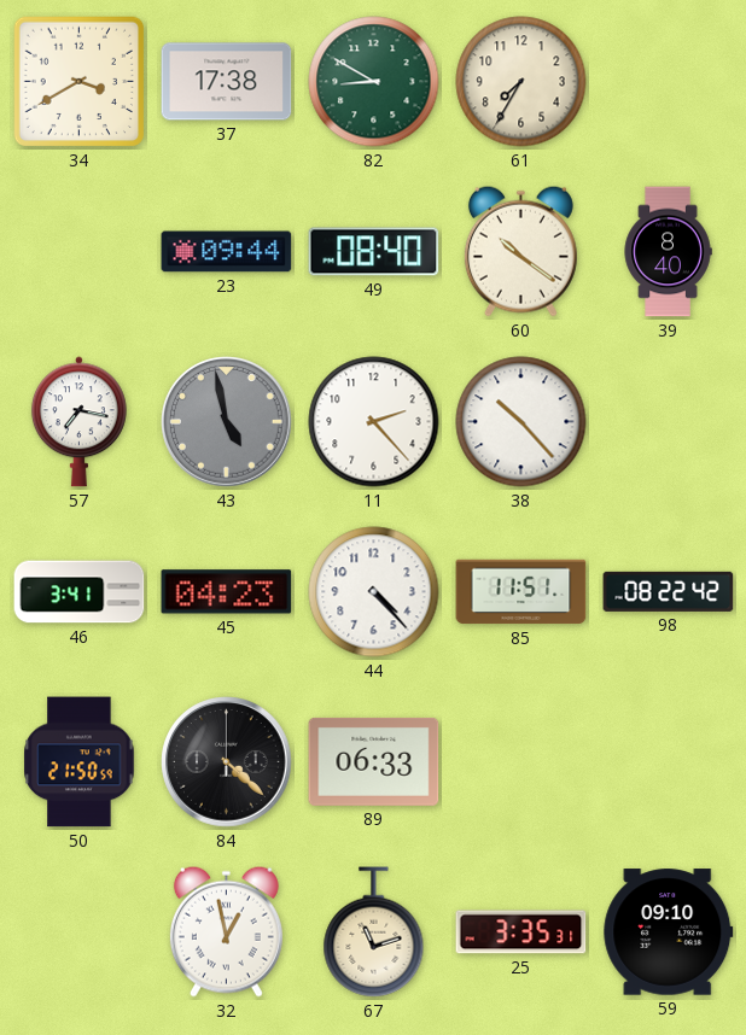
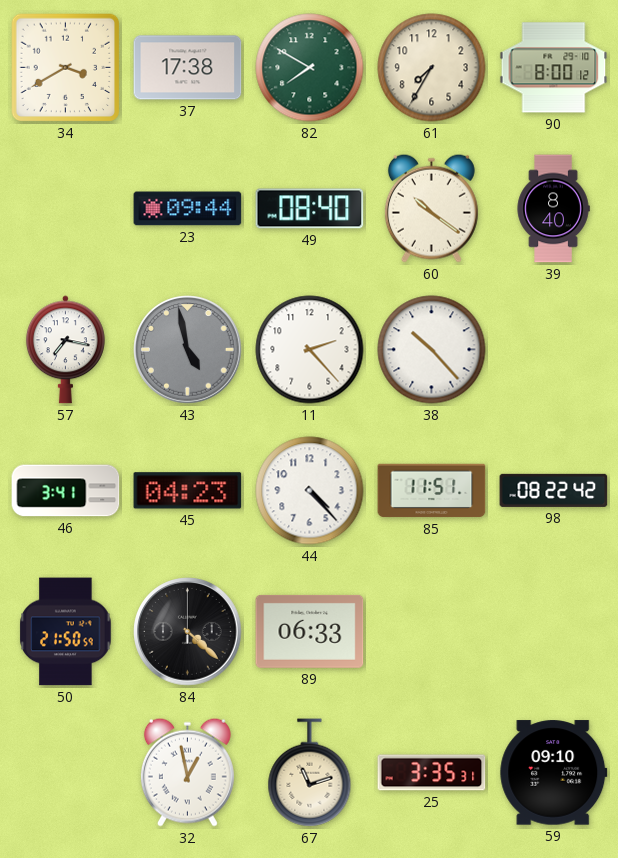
82: 8:50 -> 7:50
90: none -> 8:00
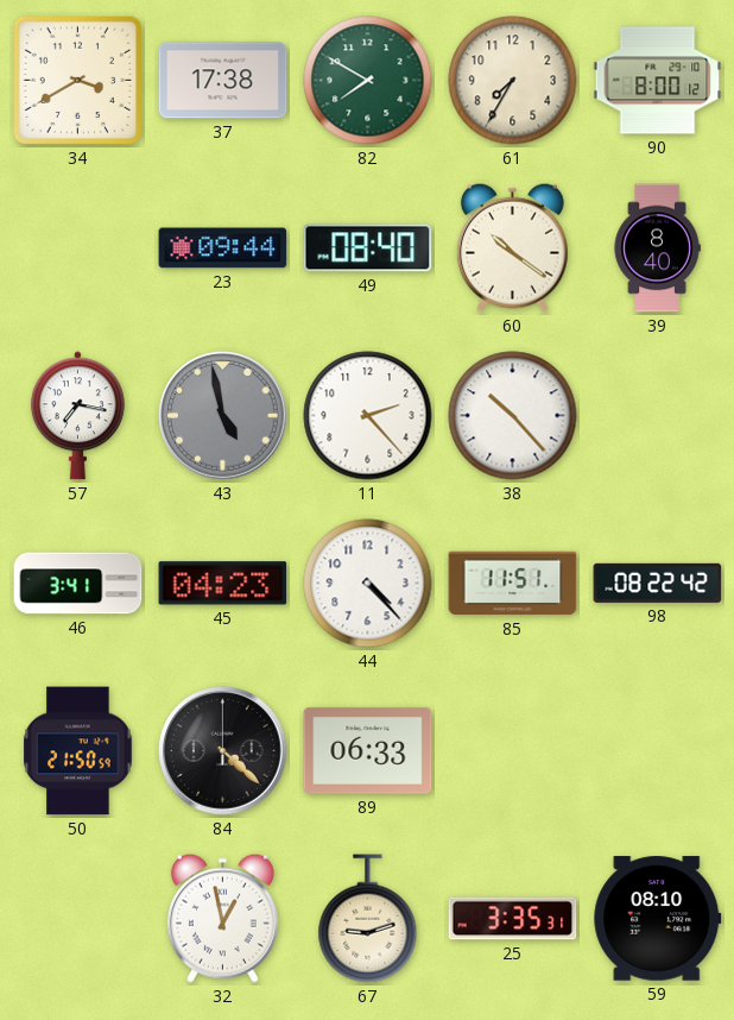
67: 11:12 -> 9:12
59: 09:10 -> 08:10
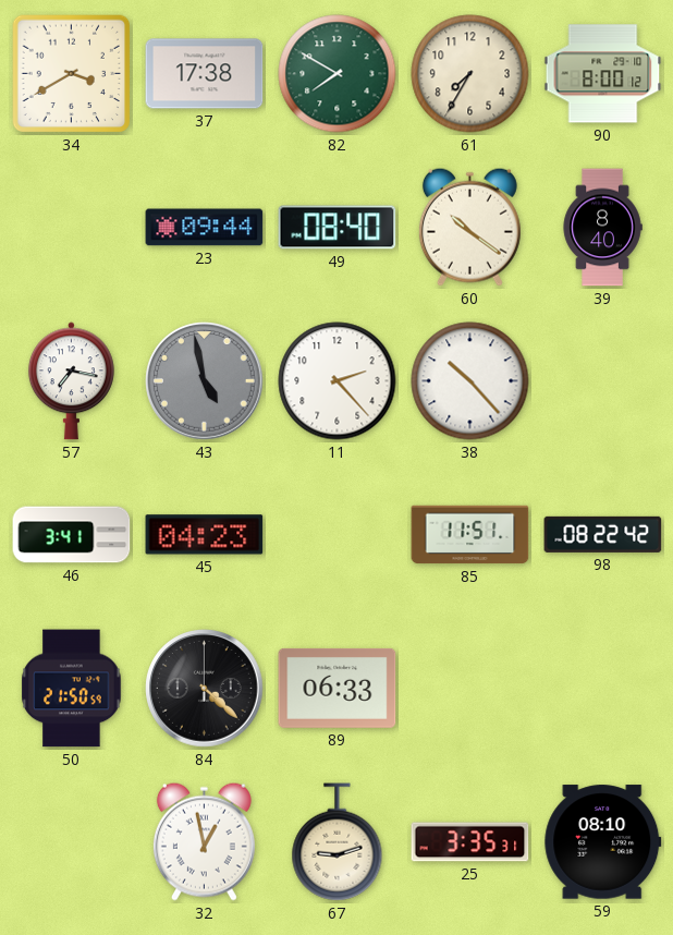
44: 4:23 -> none
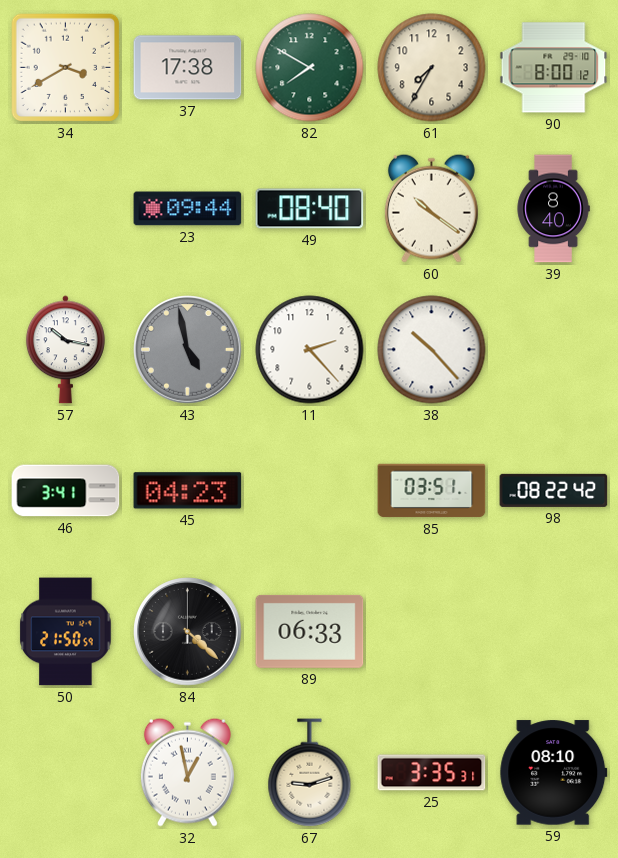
57: 7:17 -> 10:17
85: 11:51 -> 03:51
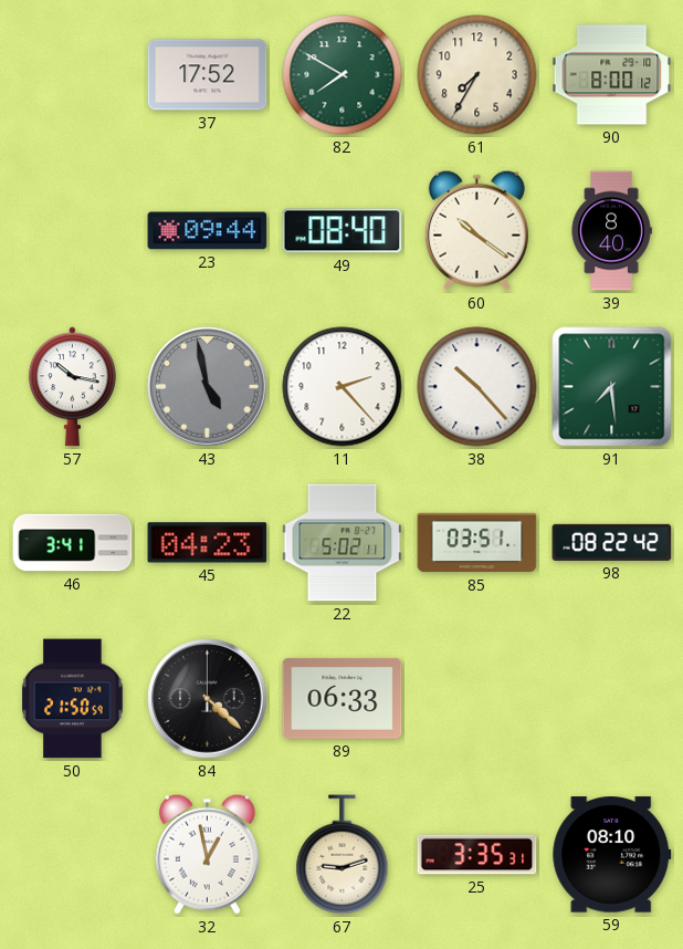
34: 3:40 -> none
37: 17:38 -> 17:52
91: none -> 7:29
22: none -> 5:02
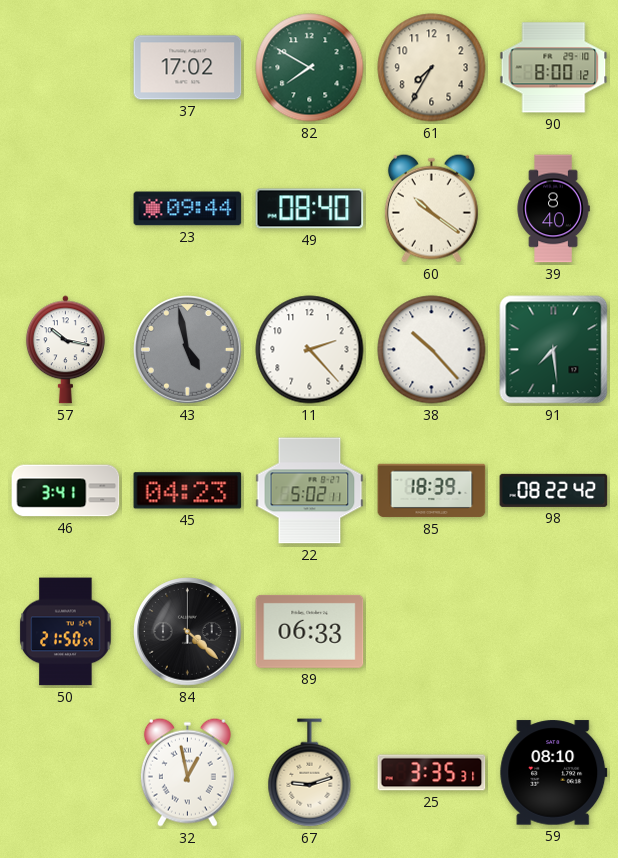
37: 17:52 -> 17:02
85: 03:51 -> 18:39
